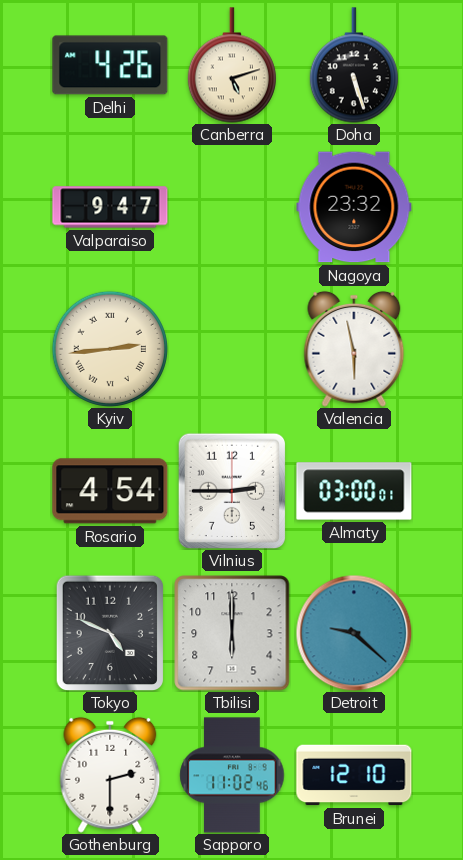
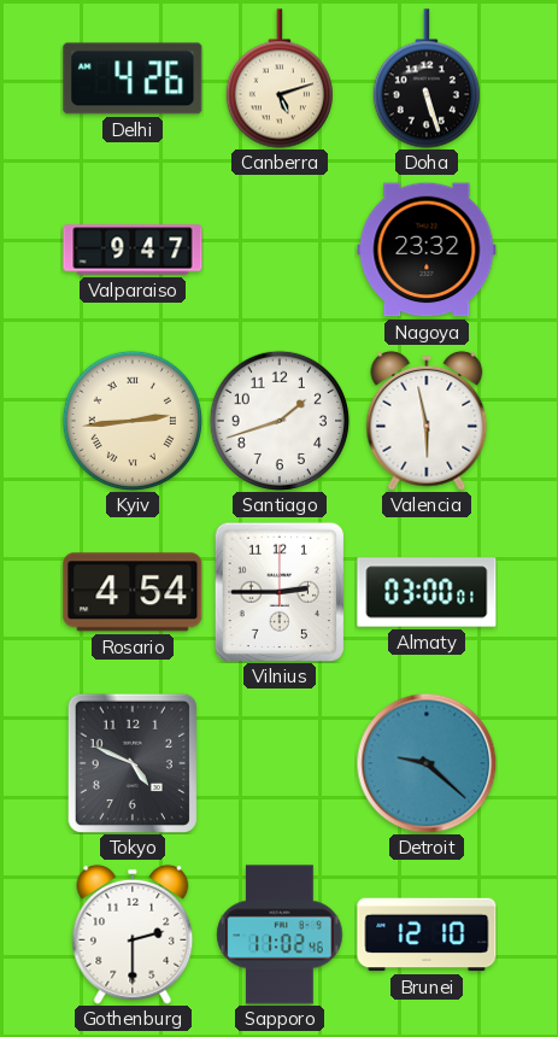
Santiago: none -> 1:42
Tbilisi: 6:00 -> none
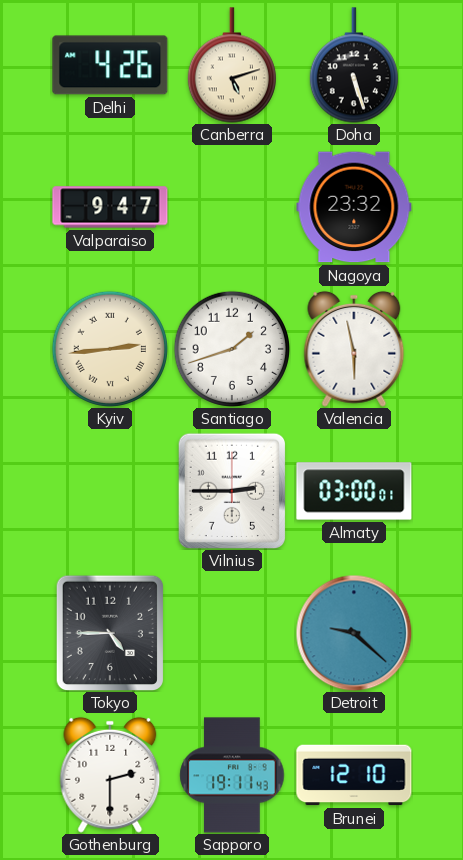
Rosario: 4:54 -> none
Tokyo: 4:49 -> 4:45
Sapporo: 11:02 -> 19:11
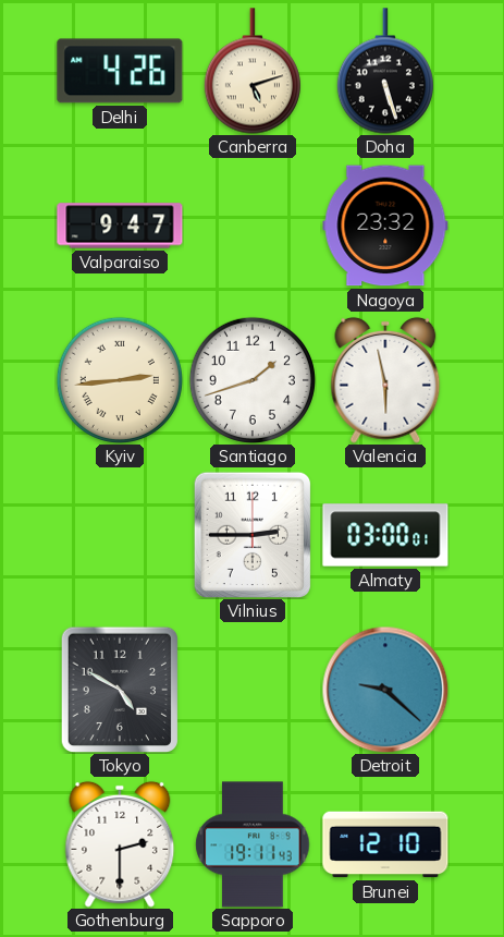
Tokyo: 4:45 -> 4:50
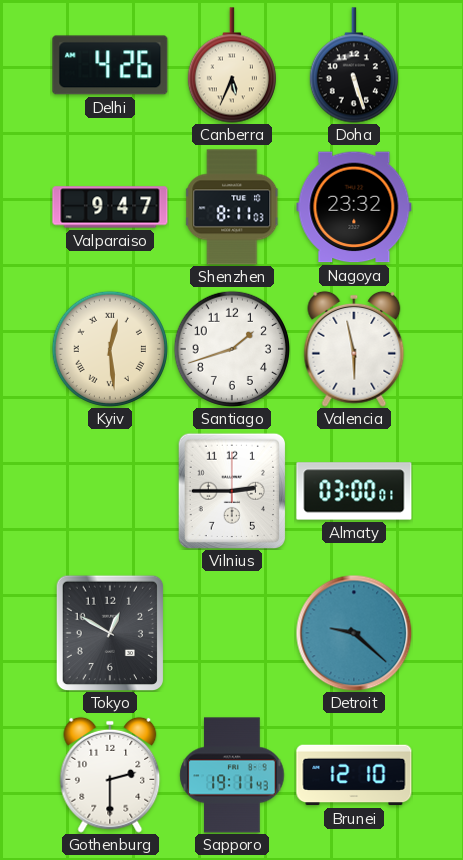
Canberra: 5:12 -> 5:34
Shenzhen: none -> 8:11
Kyiv: 2:44 -> 12:29
Tokyo: 4:50 -> 12:50
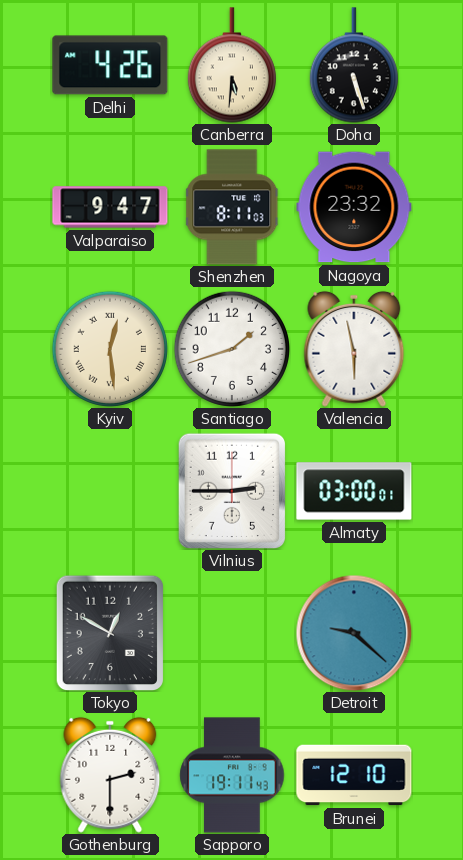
Canberra: 5:34 -> 5:31
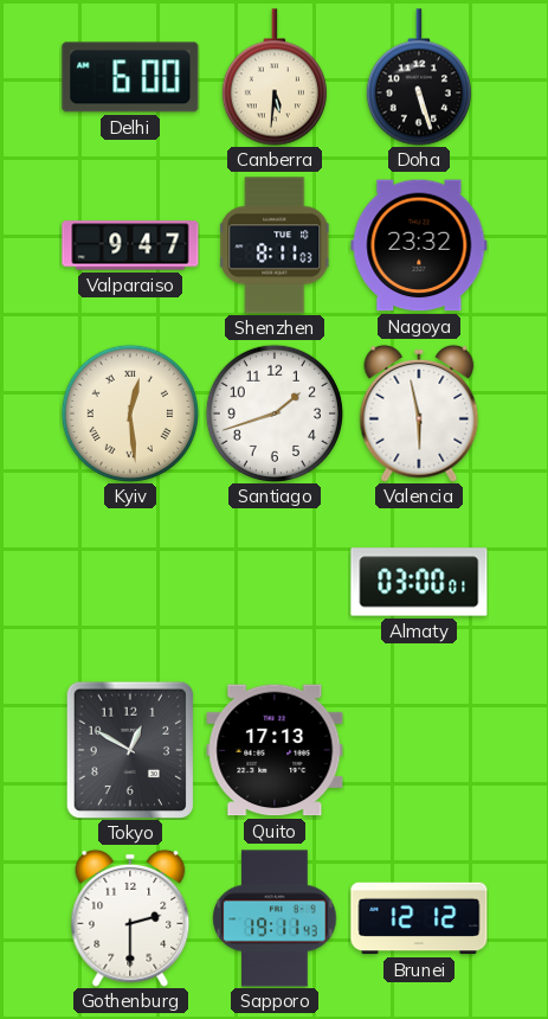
Delhi: 4:26 -> 6:00
Vilnius: 2:45 -> none
Quito: none -> 17:13
Detroit: 9:22 -> none
Brunei: 12:10 -> 12:12
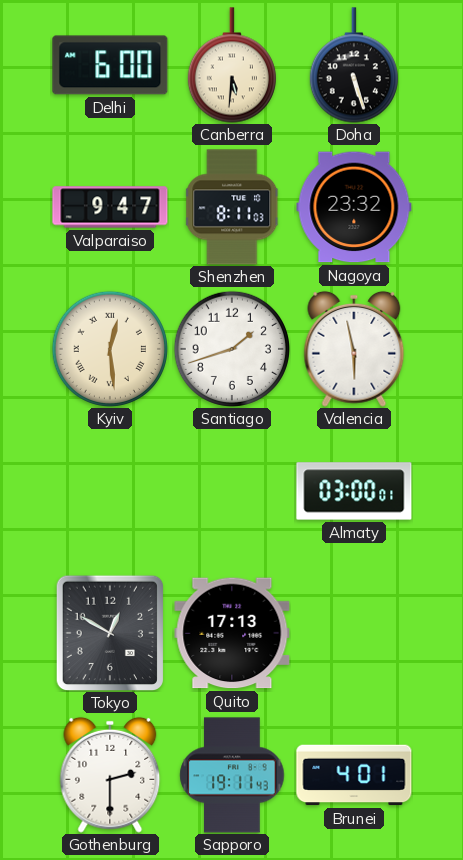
Brunei: 12:12 -> 4:01
